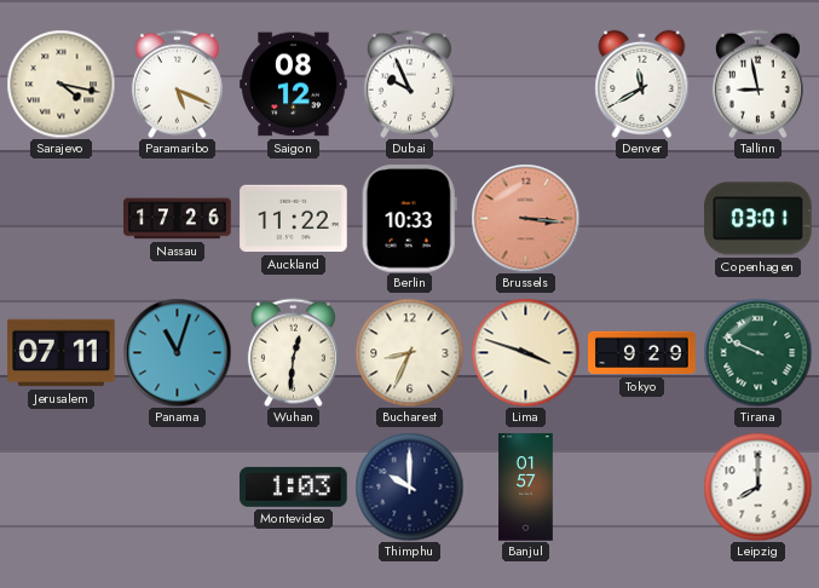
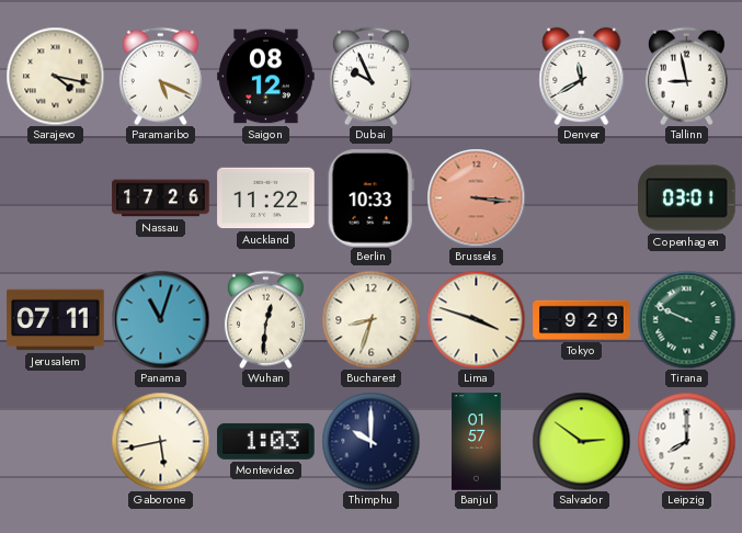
Bucharest: 8:34 -> 8:33
Gaborone: none -> 5:43
Salvador: none -> 2:51
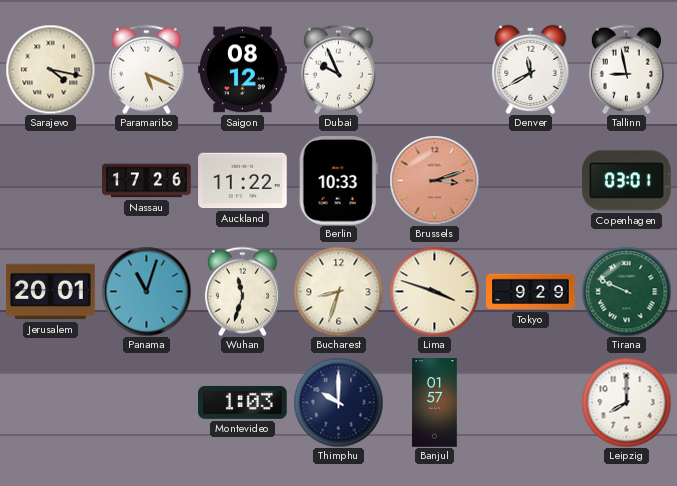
Brussels: 3:16 -> 3:12
Jerusalem: 07:11 -> 20:01
Wuhan: 12:31 -> 11:33
Gaborone: 5:43 -> none
Salvador: 2:51 -> none
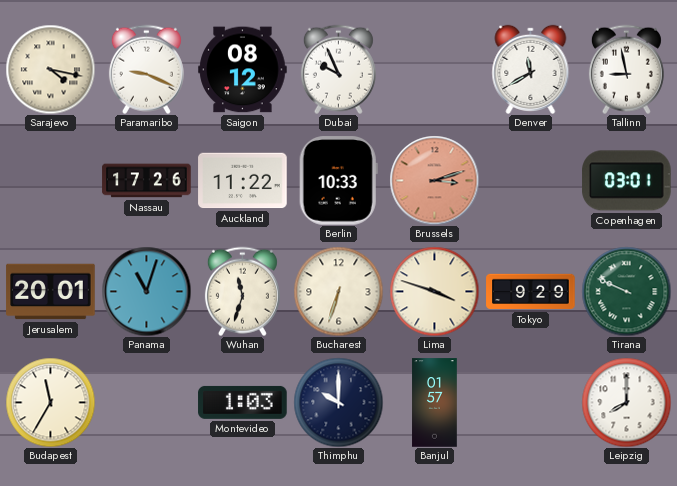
Paramaribo: 5:19 -> 9:19
Bucharest: 8:33 -> 6:33
Budapest: none -> 11:35
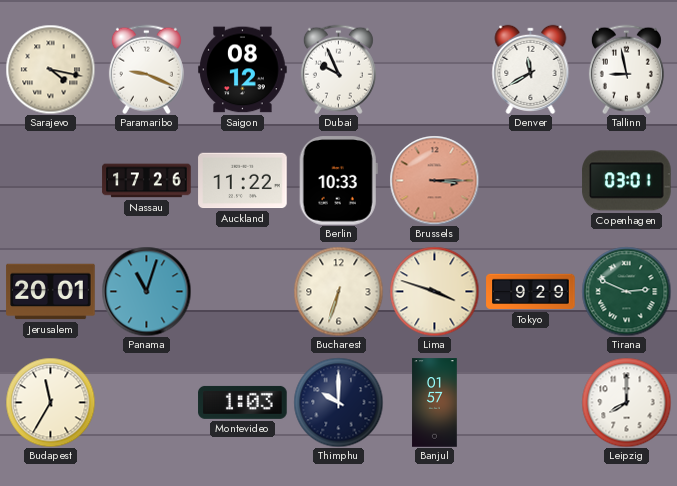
Brussels: 3:12 -> 3:15
Wuhan: 11:33 -> none
Tirana: 9:49 -> 2:49
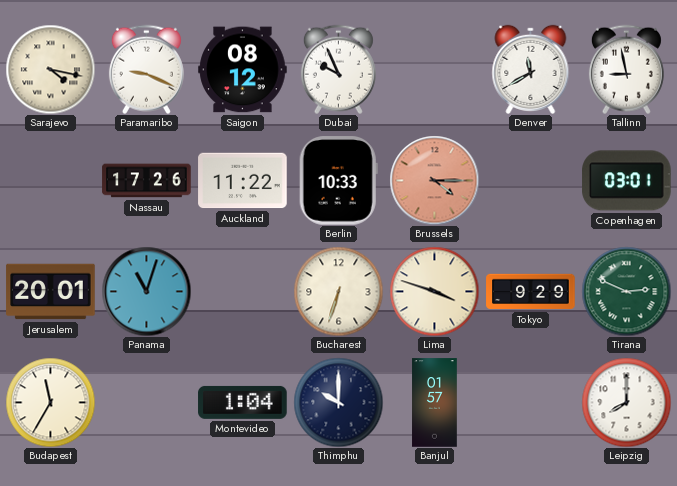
Brussels: 3:15 -> 4:15
Montevideo: 1:03 -> 1:04
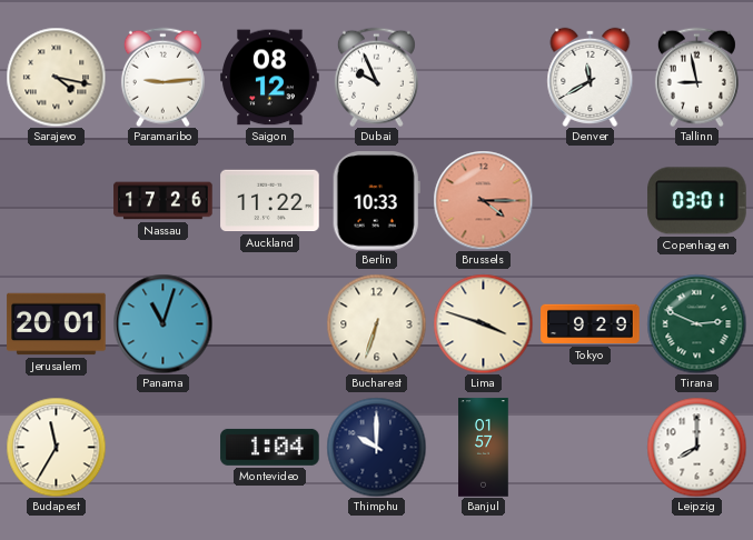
Paramaribo: 9:19 -> 9:14
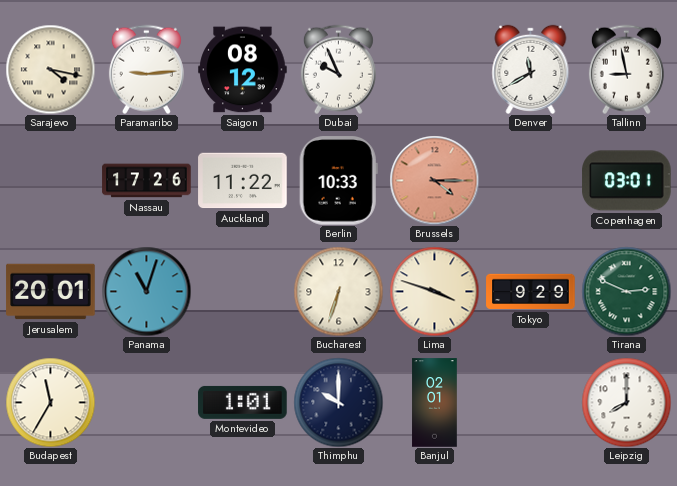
Montevideo: 1:04 -> 1:01
Banjul: 01:57 -> 02:01
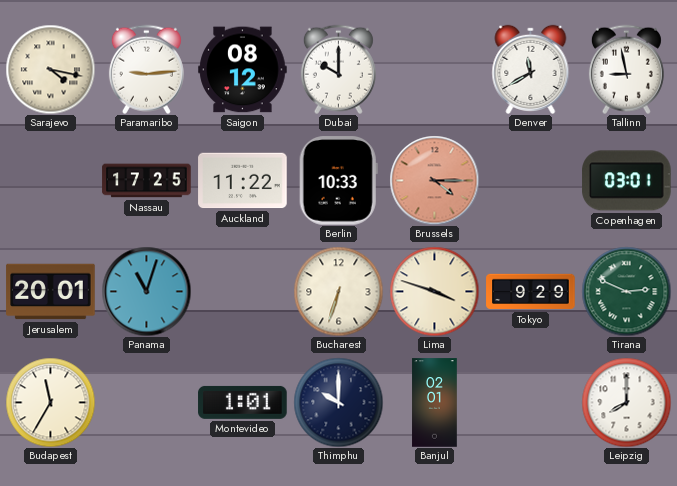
Dubai: 9:56 -> 10:00
Nassau: 17:26 -> 17:25
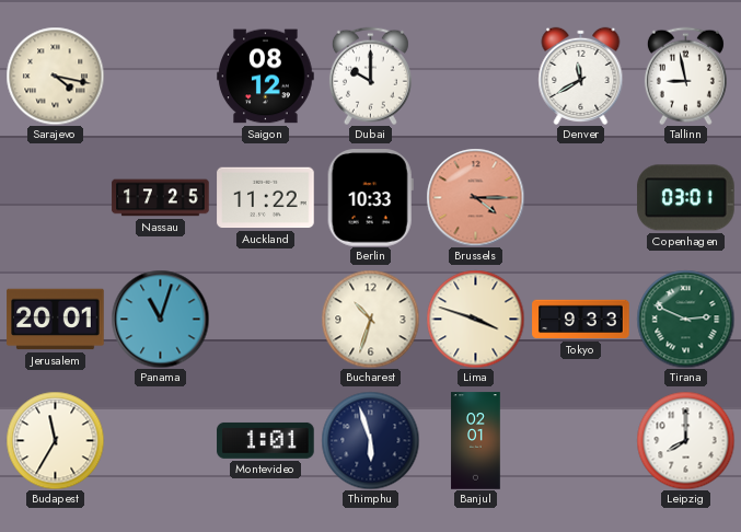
Paramaribo: 9:14 -> none
Bucharest: 6:33 -> 10:33
Tokyo: 9:29 -> 9:33
Thimphu: 10:00 -> 5:57
